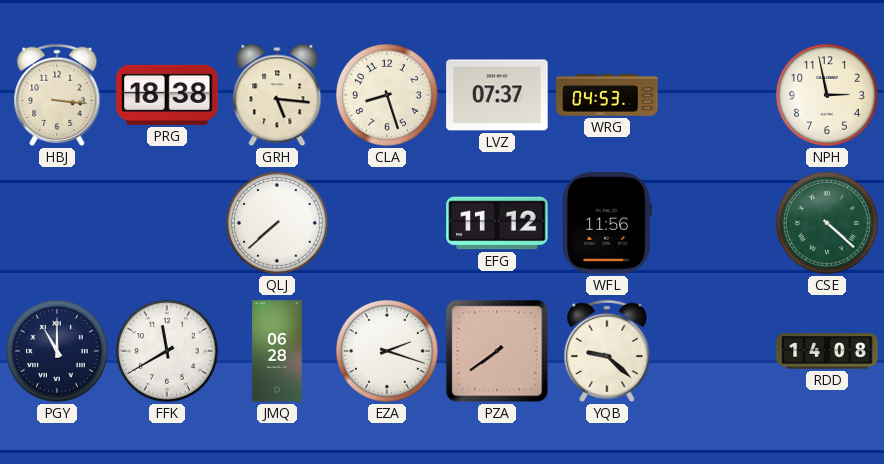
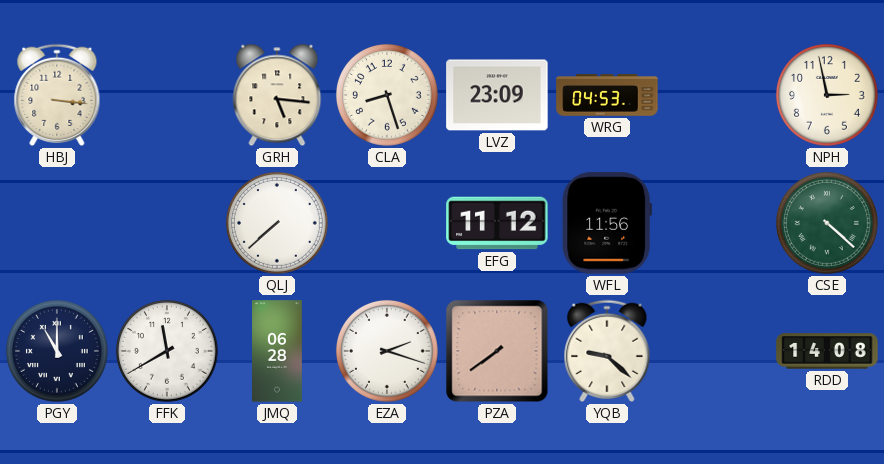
PRG: 18:38 -> none
LVZ: 07:37 -> 23:09
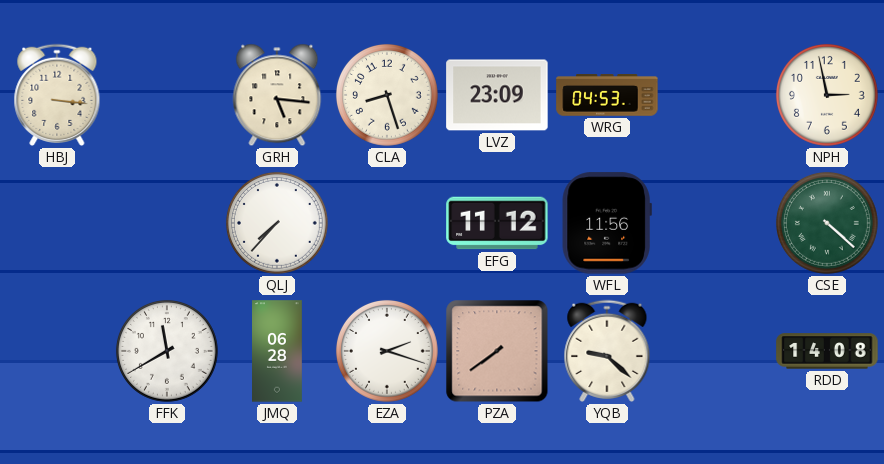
QLJ: 7:38 -> 7:37
PGY: 11:00 -> none
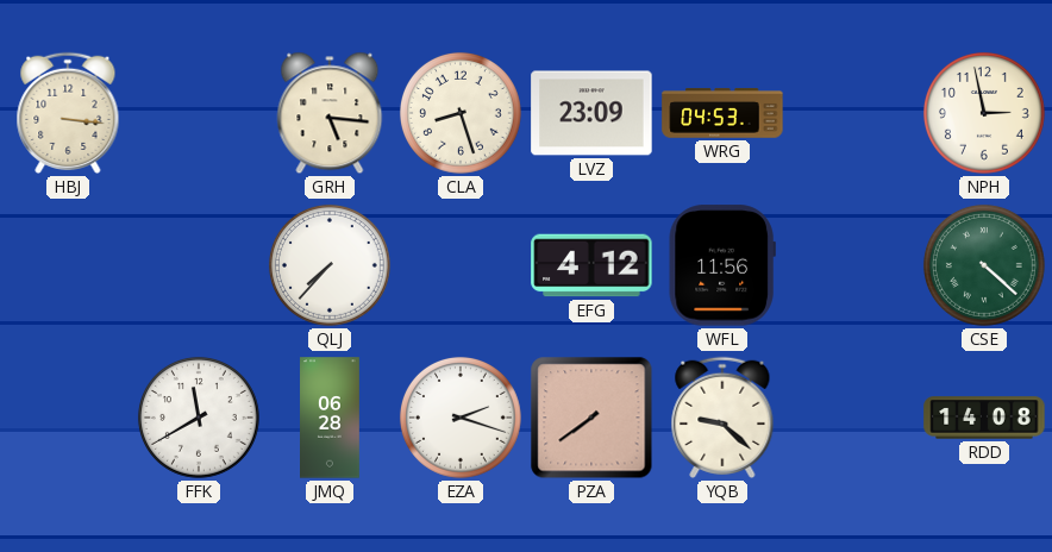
EFG: 11:12 -> 4:12
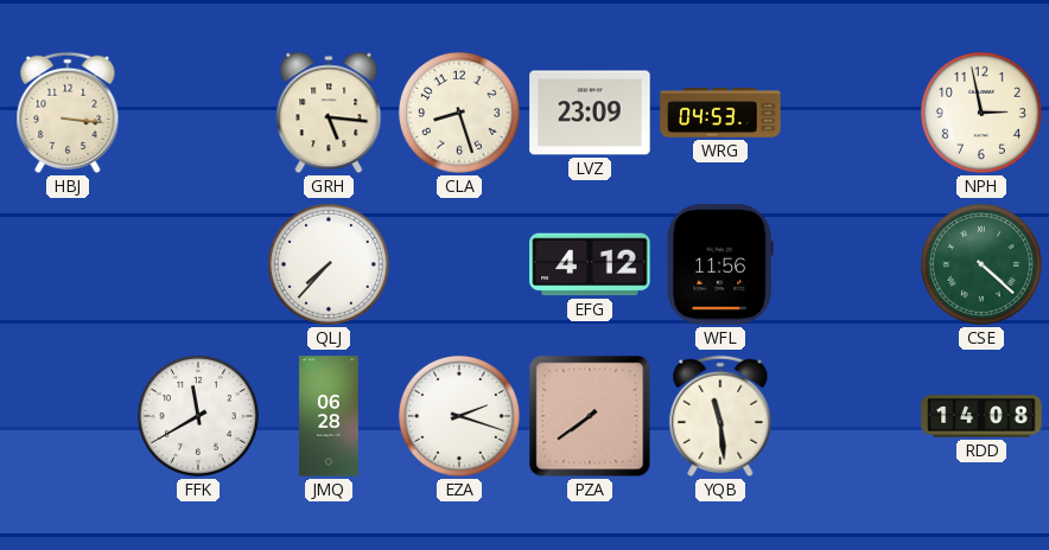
YQB: 9:22 -> 11:29
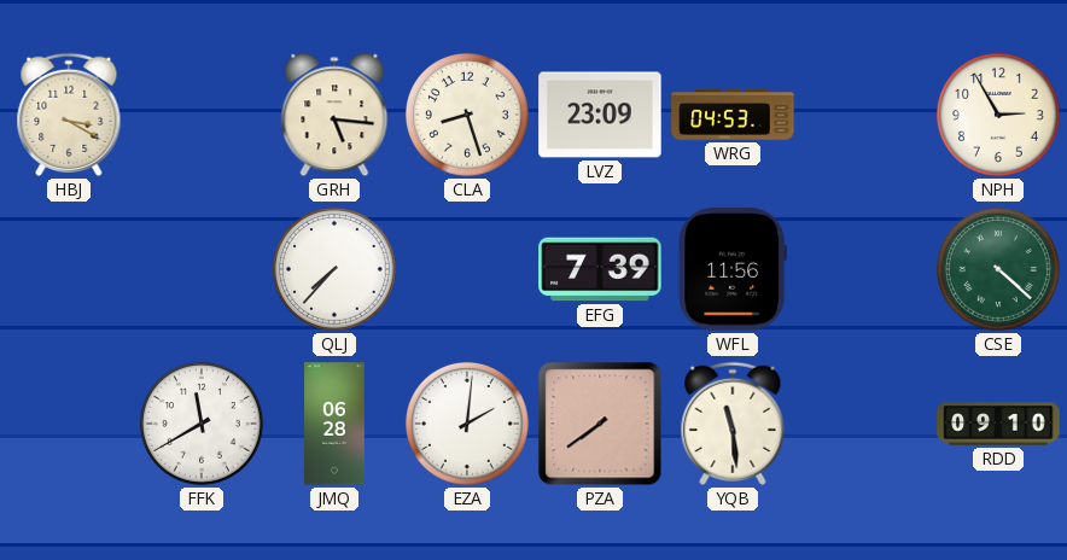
HBJ: 3:16 -> 3:20
NPH: 2:58 -> 2:55
EFG: 4:12 -> 7:39
EZA: 2:18 -> 2:01
RDD: 14:08 -> 09:10
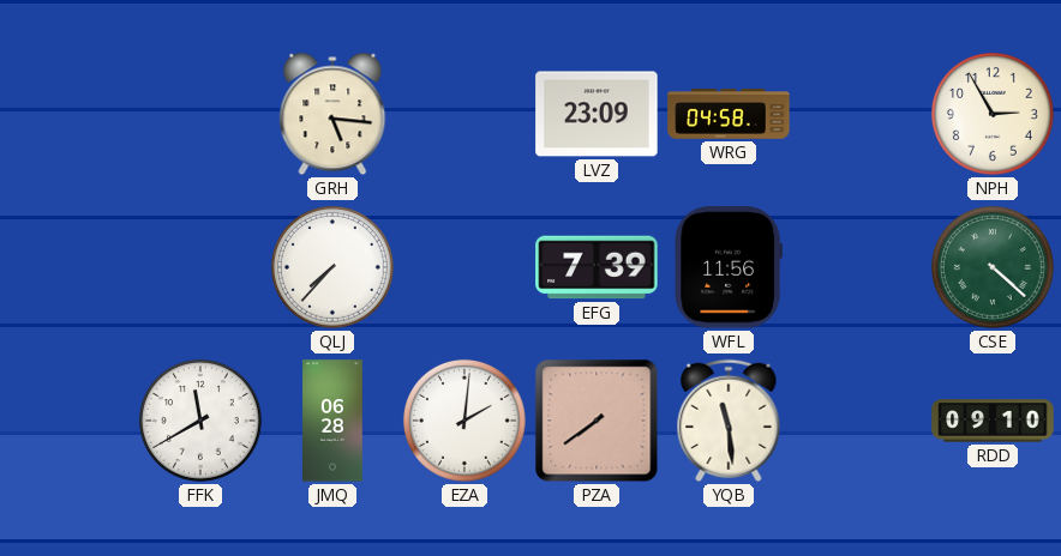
HBJ: 3:20 -> none
CLA: 8:27 -> none
WRG: 04:53 -> 04:58
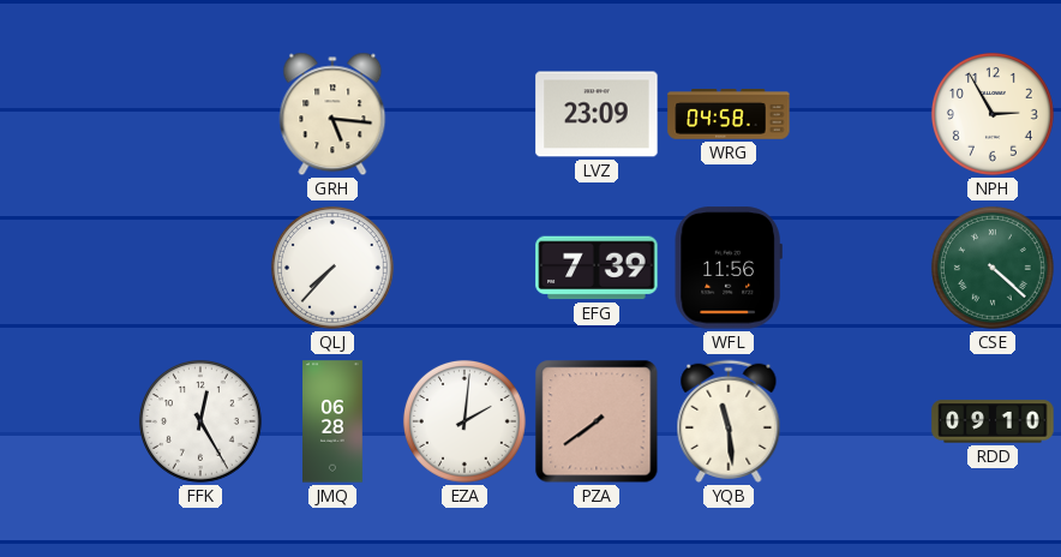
FFK: 11:40 -> 12:25
